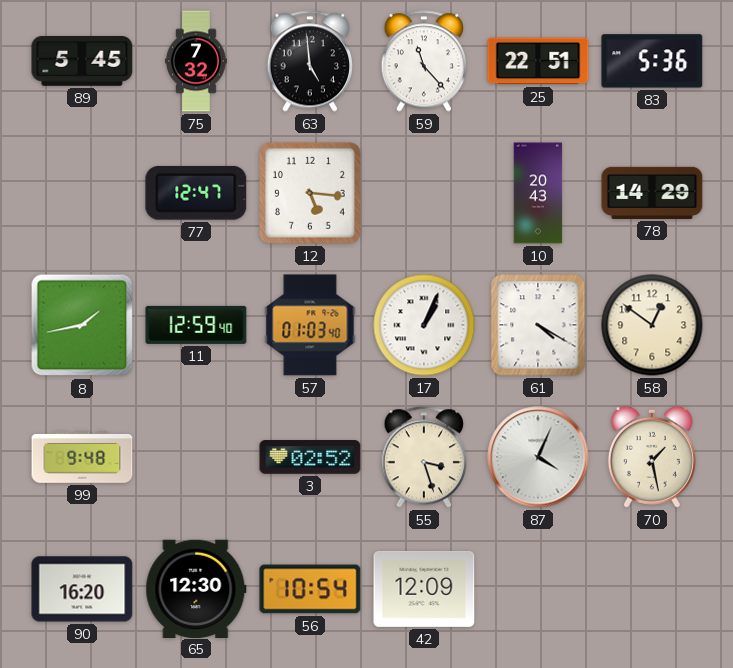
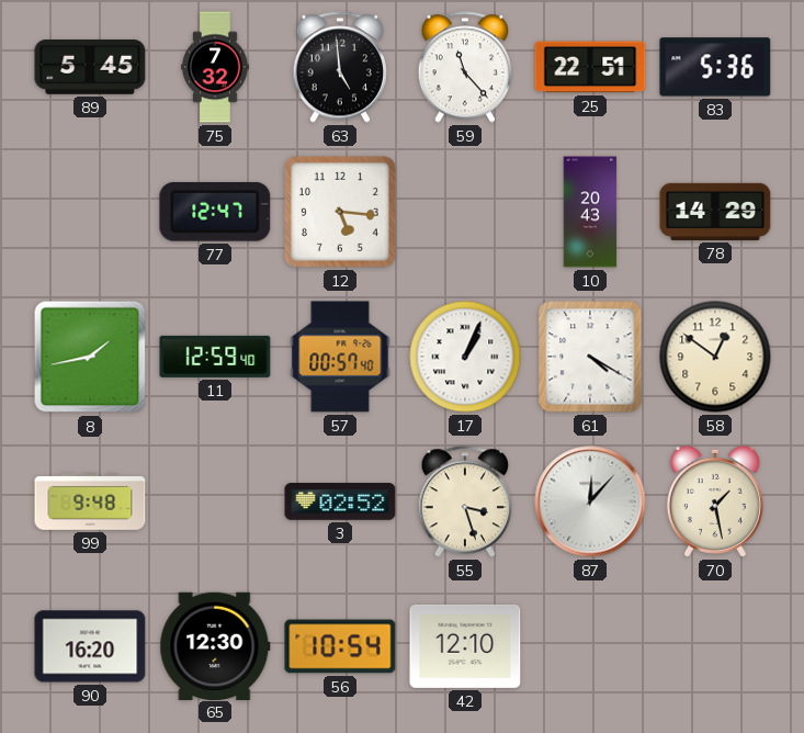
57: 01:03 -> 00:57
87: 4:04 -> 12:07
42: 12:09 -> 12:10
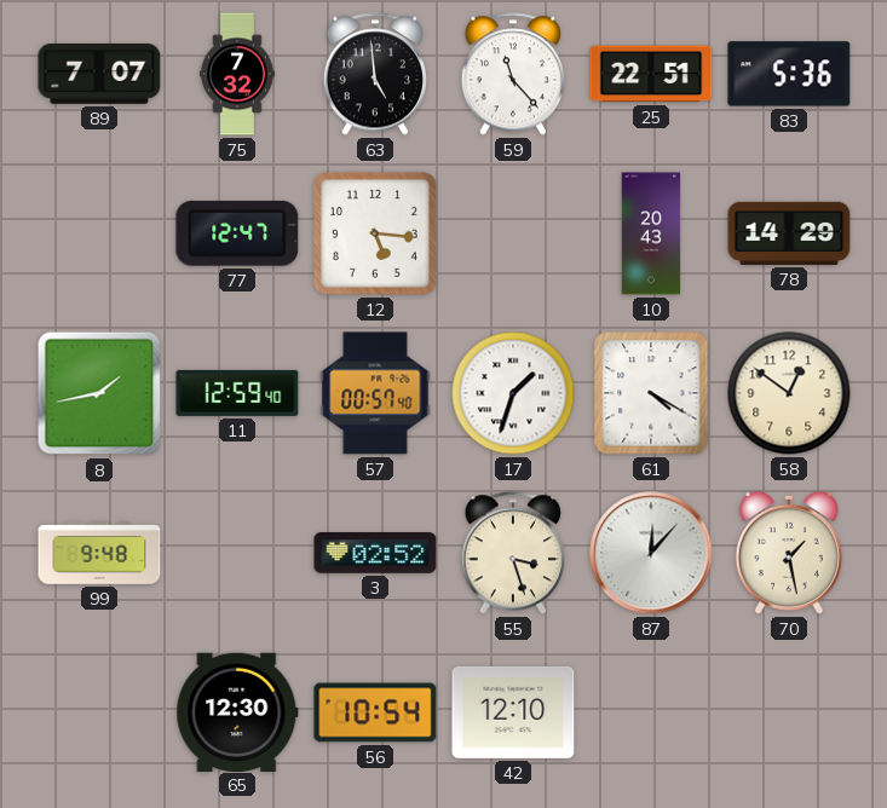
89: 5:45 -> 7:07
17: 1:04 -> 1:33
90: 16:20 -> none
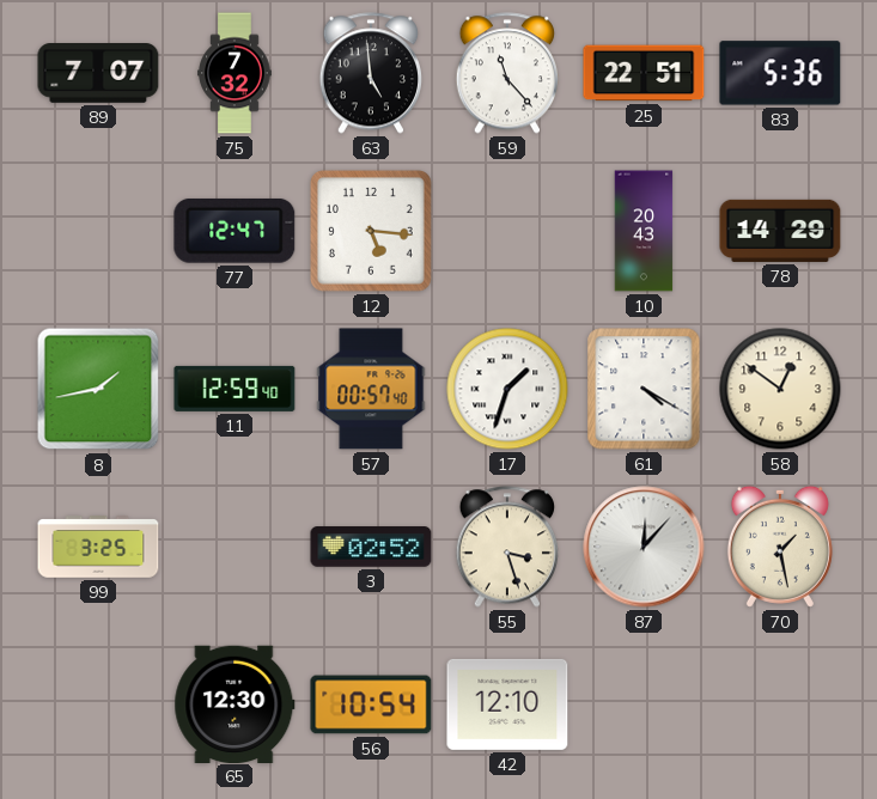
99: 9:48 -> 3:25
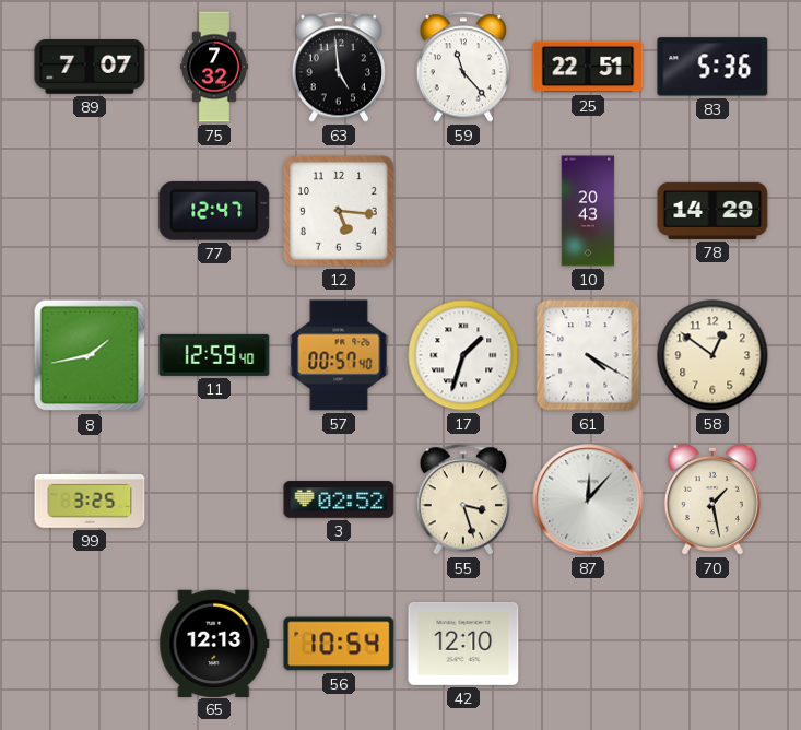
65: 12:30 -> 12:13
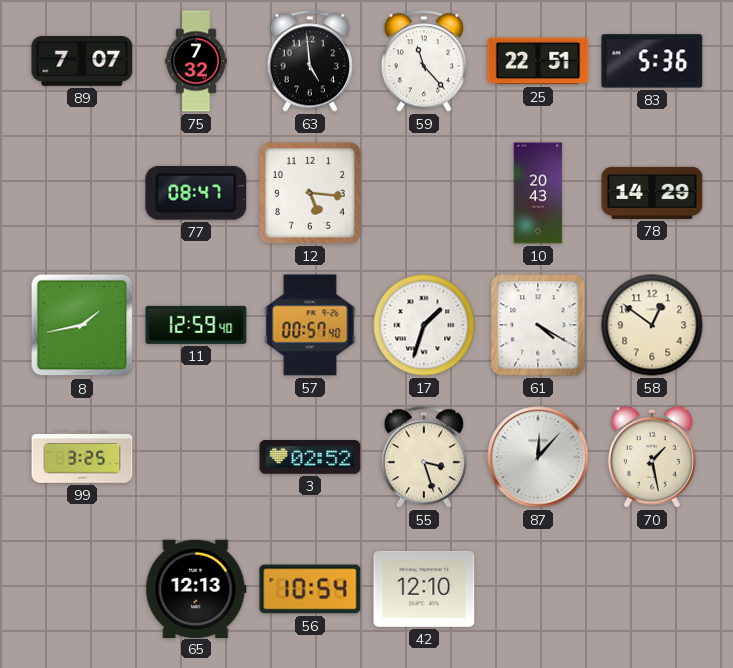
77: 12:47 -> 08:47
